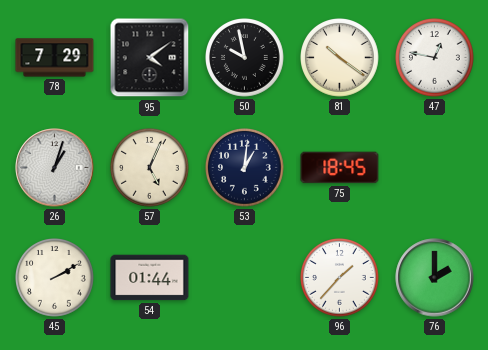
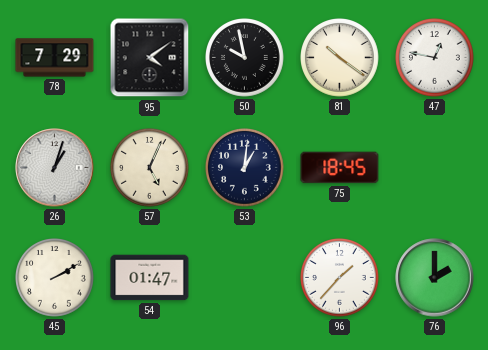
54: 01:44 -> 01:47
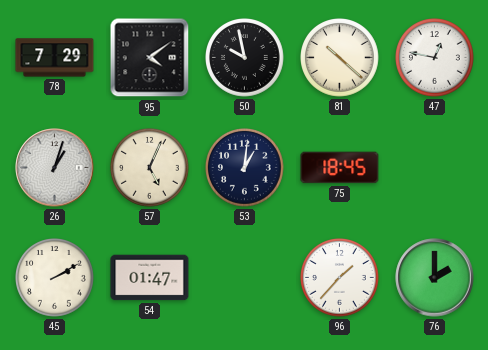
81: 10:21 -> 10:22
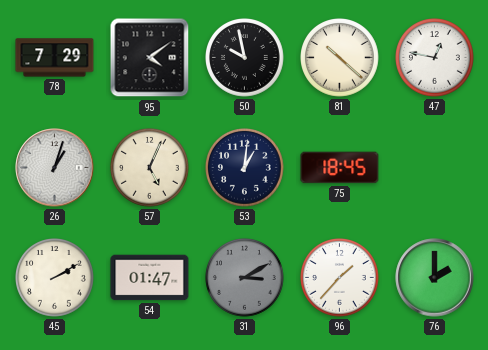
31: none -> 3:10
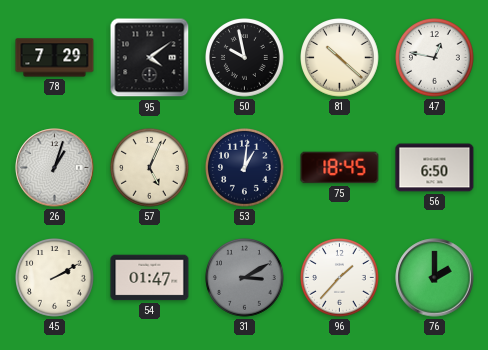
56: none -> 6:50
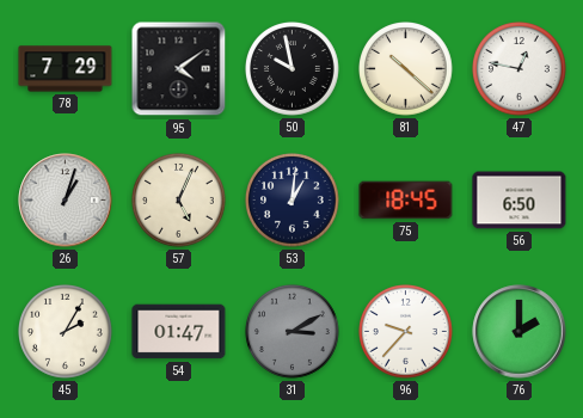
45: 2:10 -> 2:05
96: 1:37 -> 9:37
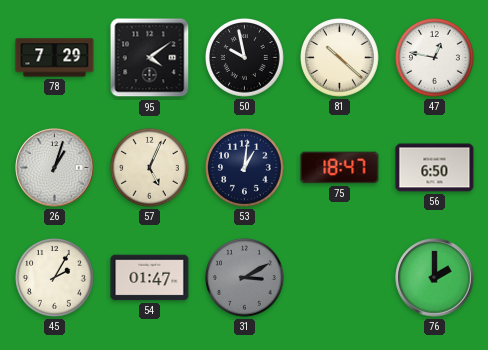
75: 18:45 -> 18:47
96: 9:37 -> none
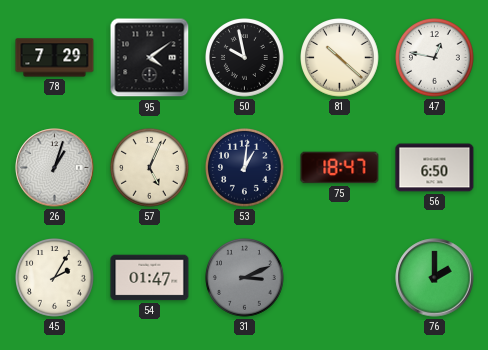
31: 3:10 -> 3:11
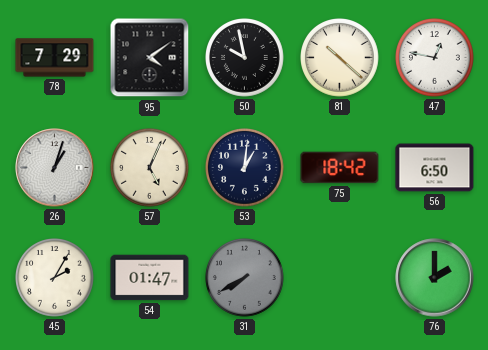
75: 18:47 -> 18:42
31: 3:11 -> 7:40
